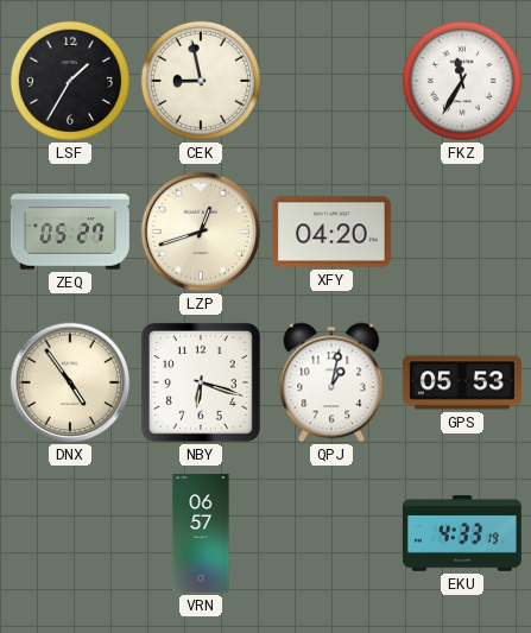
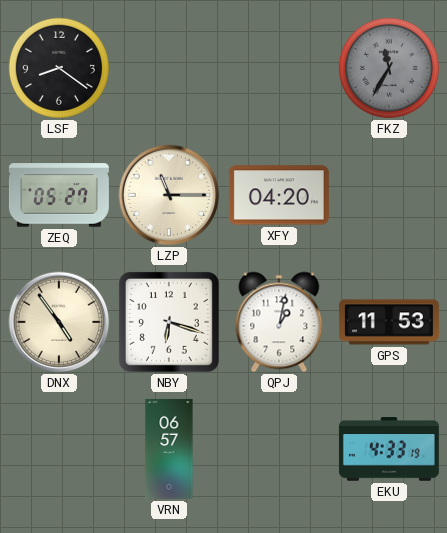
LSF: 1:35 -> 8:21
CEK: 8:58 -> none
FKZ dial: white -> grey
LZP: 12:42 -> 11:15
GPS: 05:53 -> 11:53
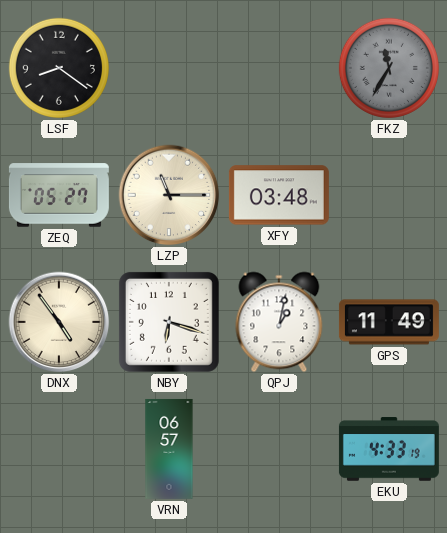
XFY: 04:20 -> 03:48
GPS: 11:53 -> 11:49
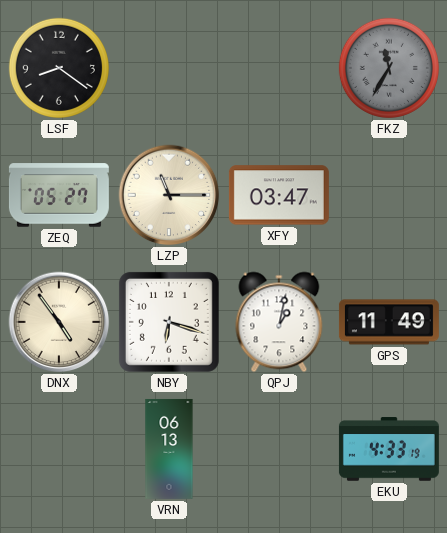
XFY: 03:48 -> 03:47
VRN: 06:57 -> 06:13
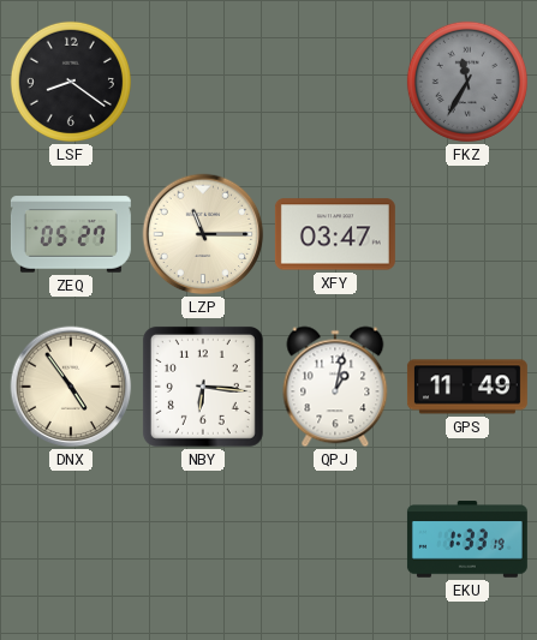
NBY: 6:18 -> 6:16
VRN: 06:13 -> none
EKU: 4:33 -> 1:33
